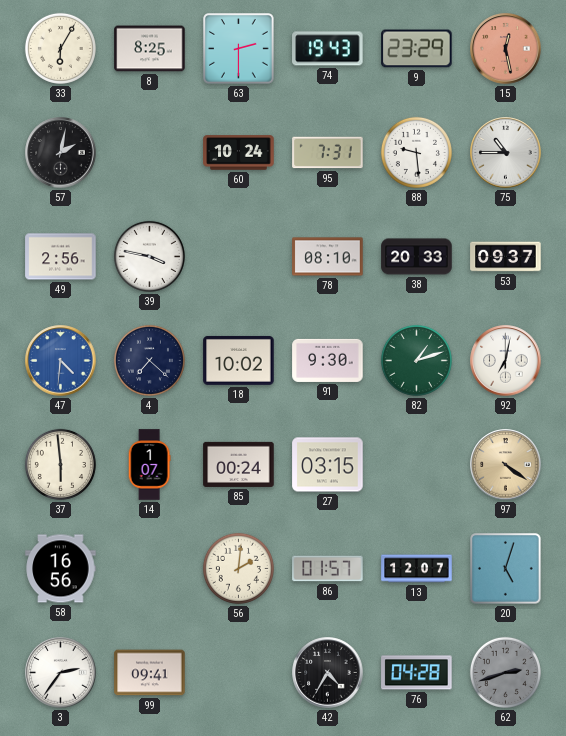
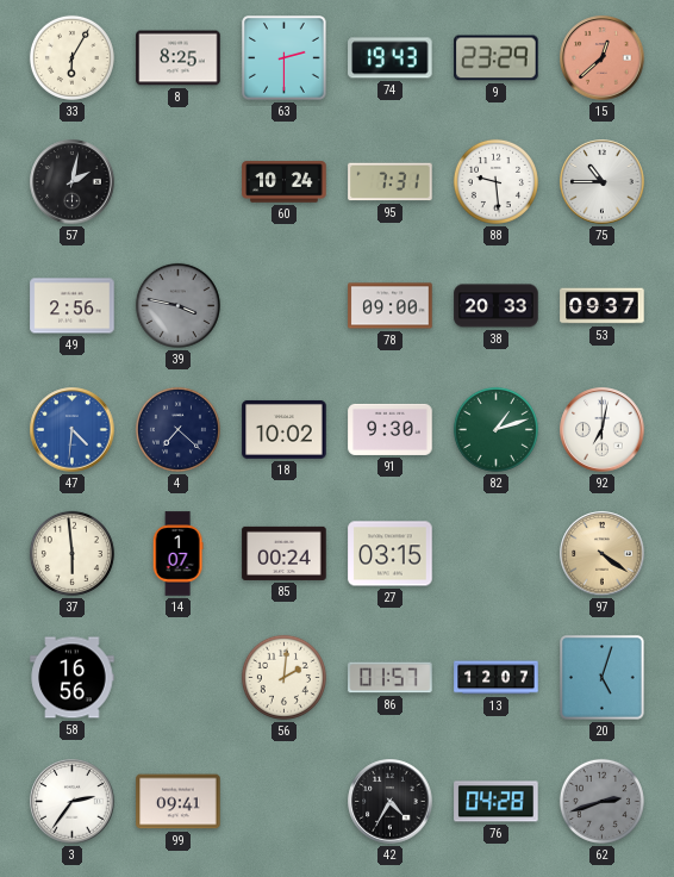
15: 12:28 -> 12:38
39 dial: white -> grey
78: 08:10 -> 09:00
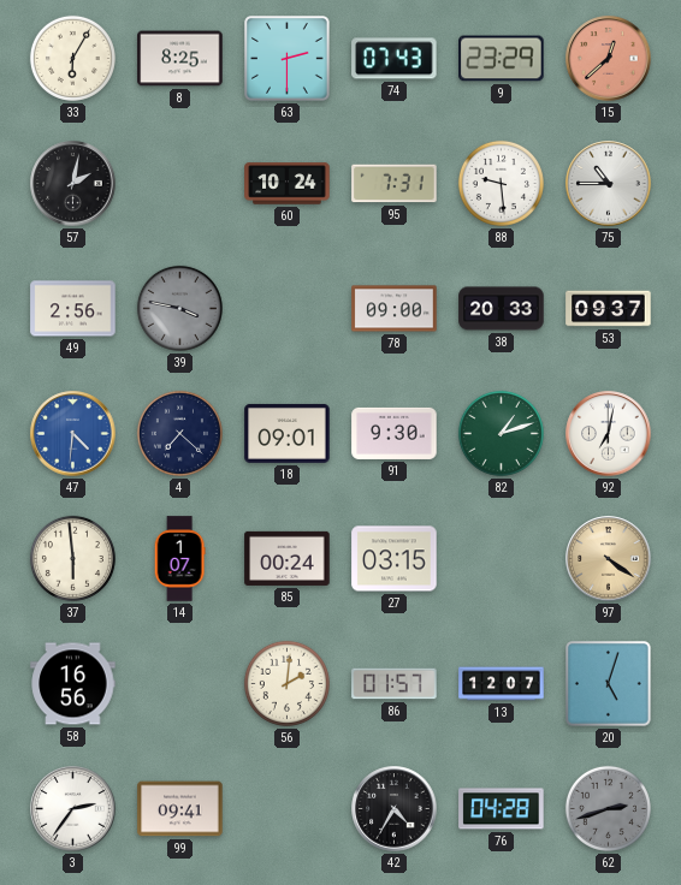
74: 19:43 -> 07:43
18: 10:02 -> 09:01
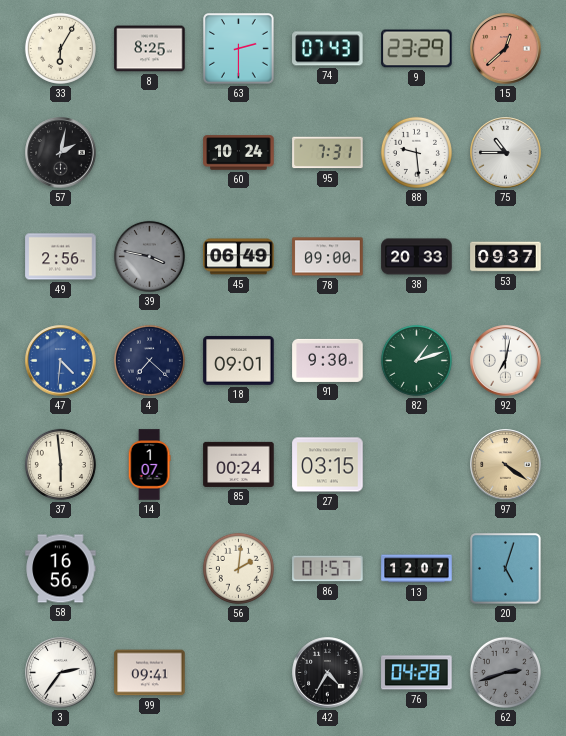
45: none -> 06:49
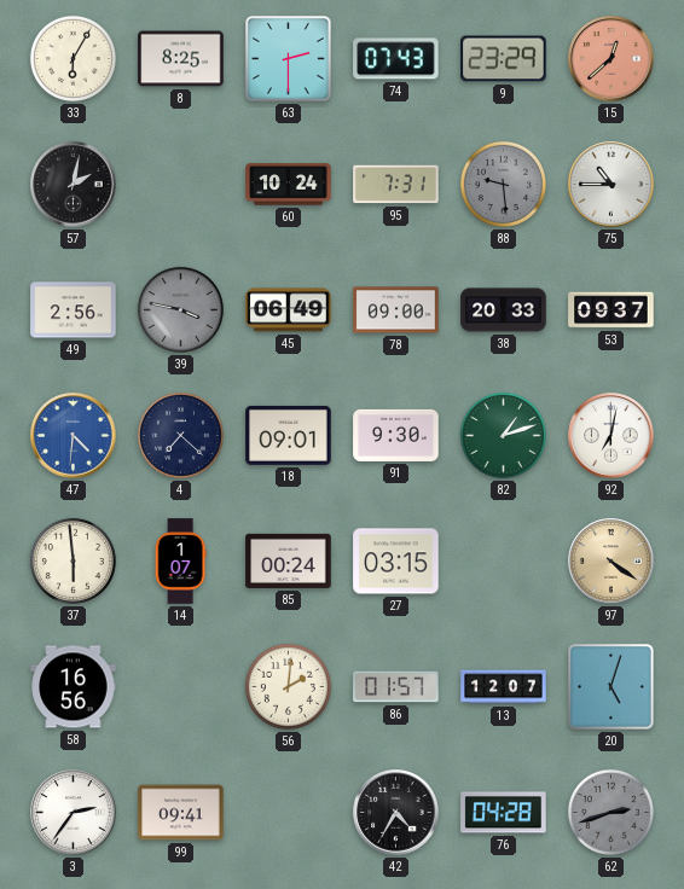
88 dial: white -> grey
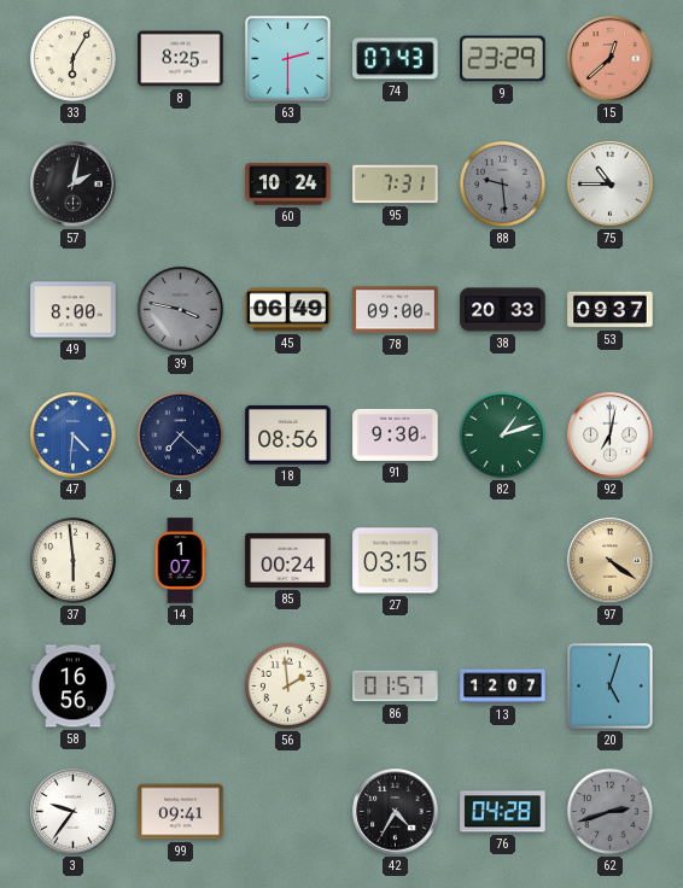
49: 2:56 -> 8:00
18: 09:01 -> 08:56
56: 2:01 -> 1:59
3: 2:36 -> 9:36
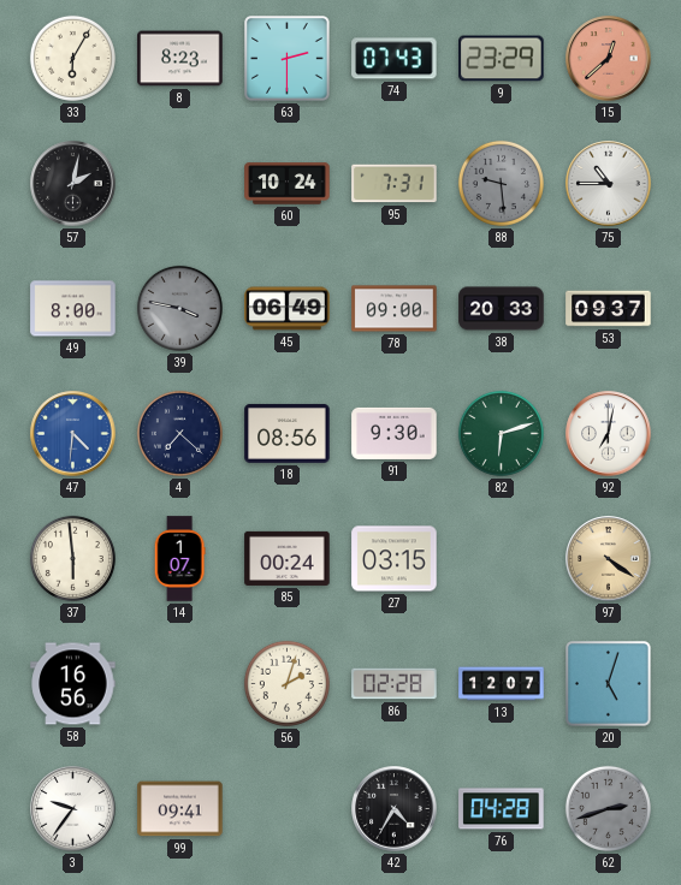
8: 8:25 -> 8:23
82: 1:12 -> 6:12
56: 1:59 -> 2:03
86: 01:57 -> 02:28
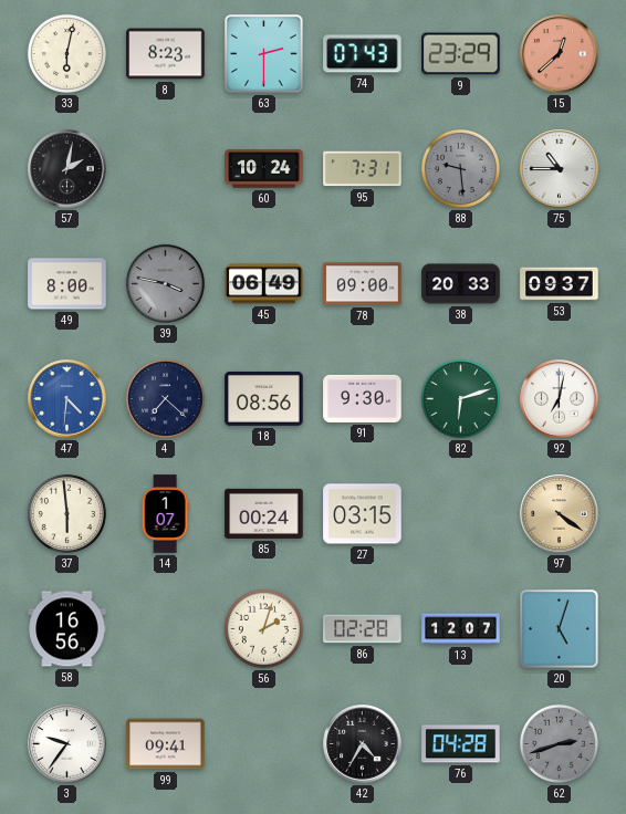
33: 6:05 -> 6:02
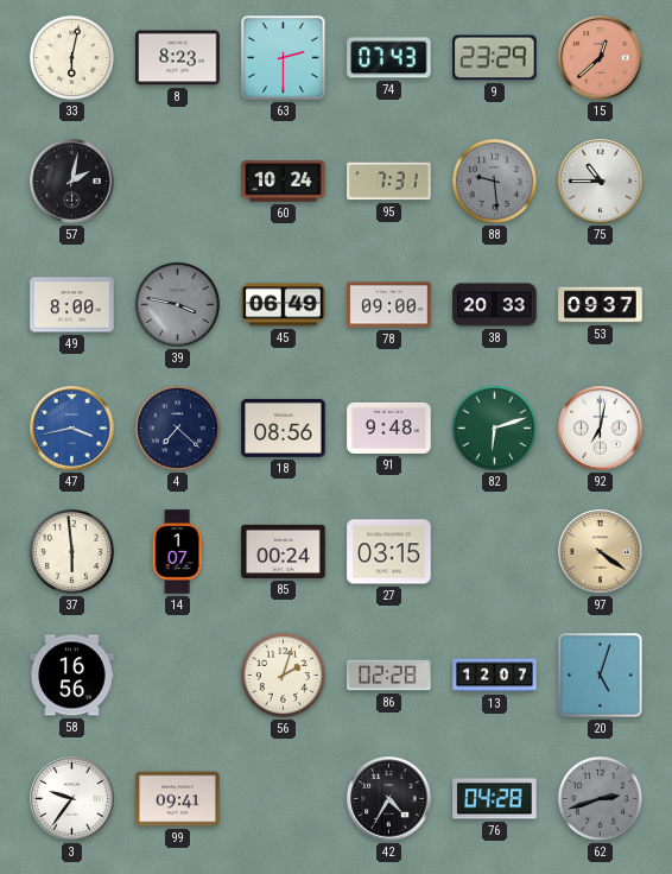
47: 4:31 -> 3:43
91: 9:30 -> 9:48
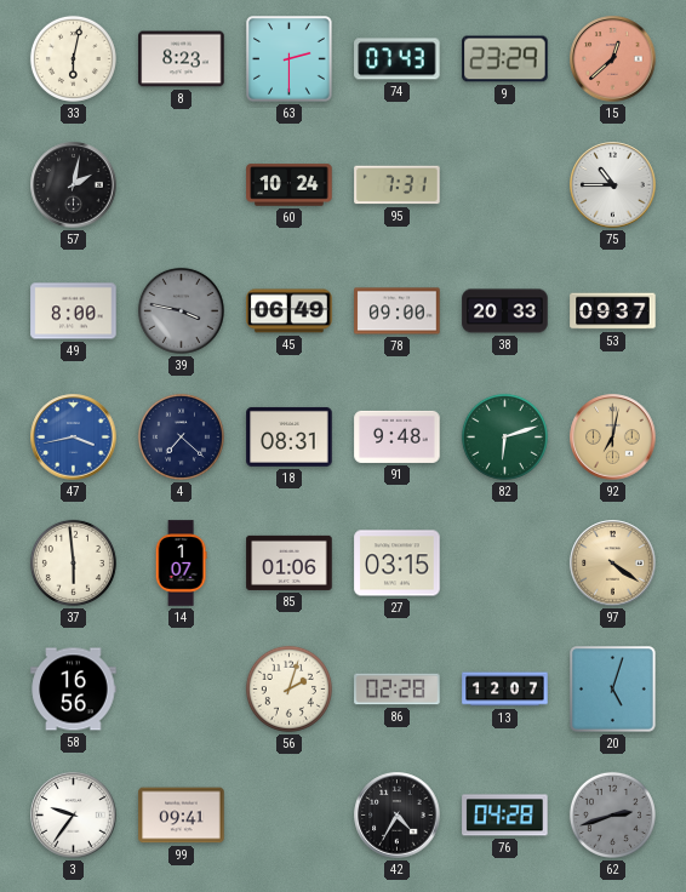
88: 9:29 -> none
18: 08:56 -> 08:31
92 dial: white -> champagne
85: 00:24 -> 01:06
